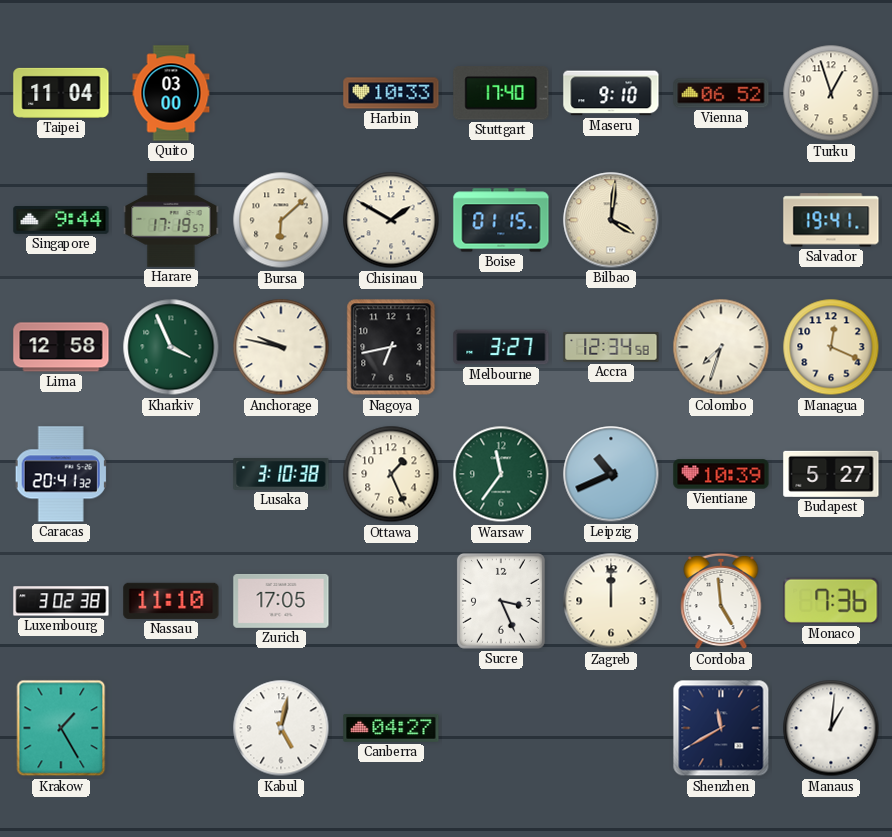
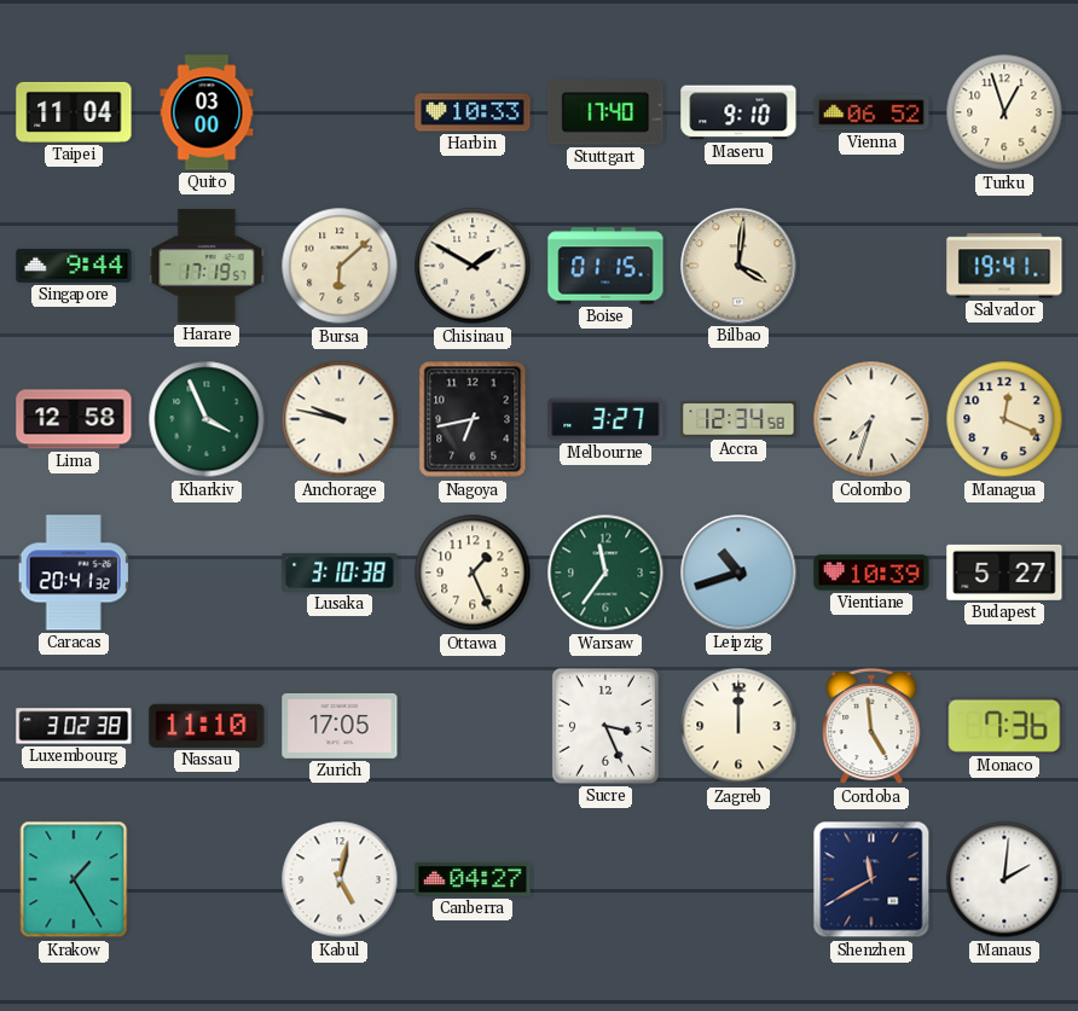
Leipzig: 10:41 -> 10:42
Manaus: 1:01 -> 2:01
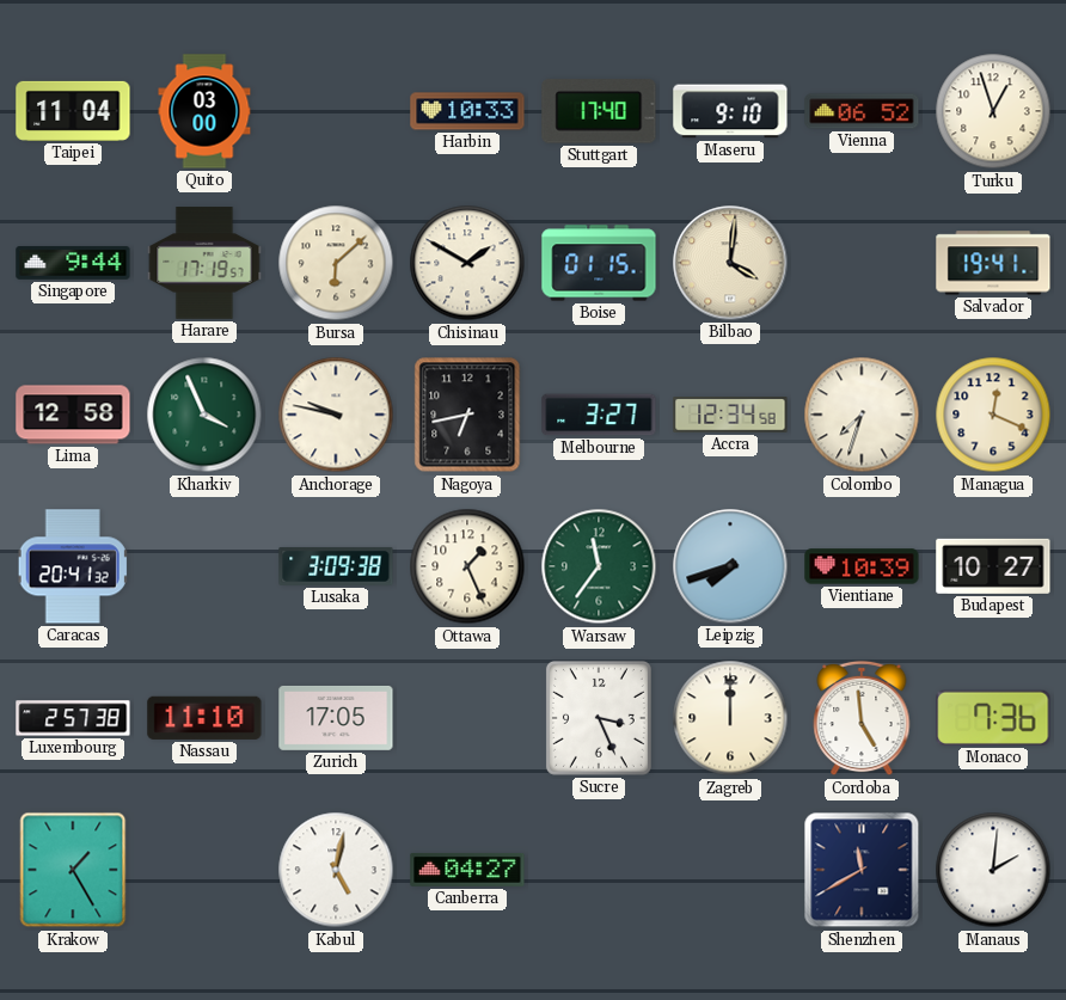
Lusaka: 3:10 -> 3:09
Leipzig: 10:42 -> 7:42
Budapest: 5:27 -> 10:27
Luxembourg: 3:02 -> 2:57
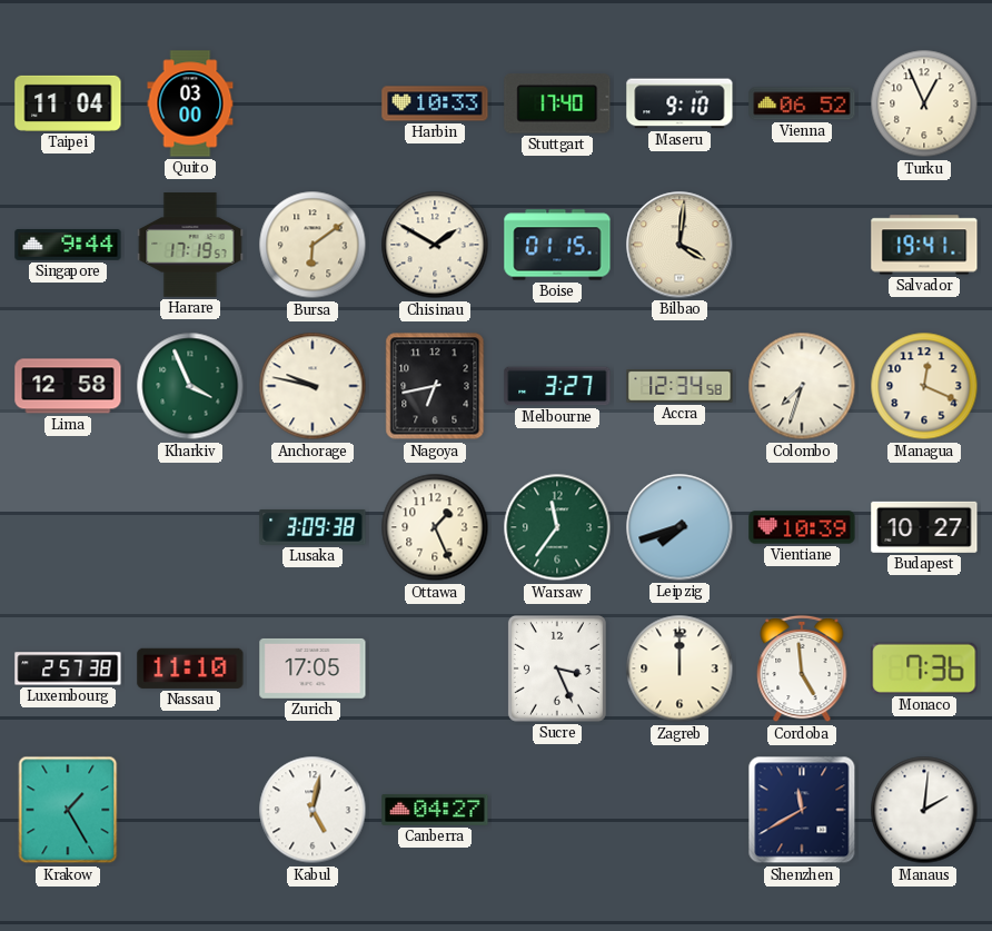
Turku: 12:57 -> 12:56
Bursa: 6:08 -> 6:09
Caracas: 20:41 -> none
